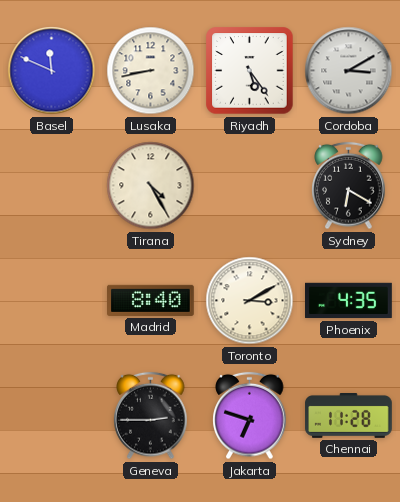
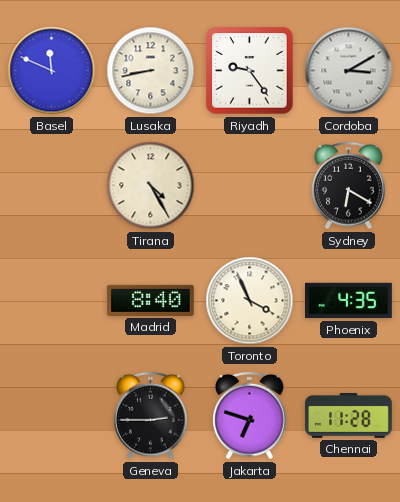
Riyadh: 5:24 -> 9:24
Toronto: 3:10 -> 3:56
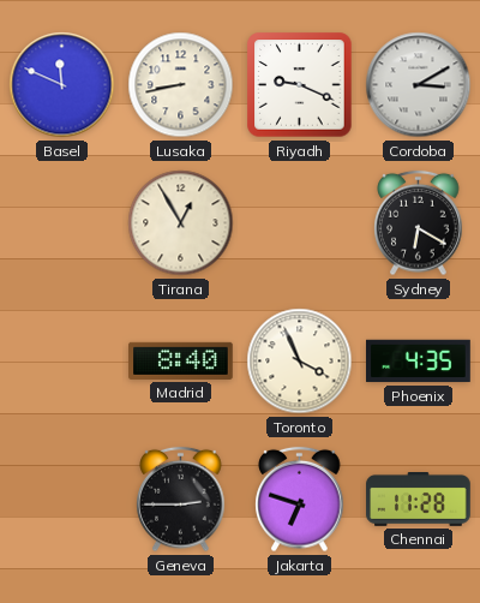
Riyadh: 9:24 -> 9:19
Tirana: 4:25 -> 12:55
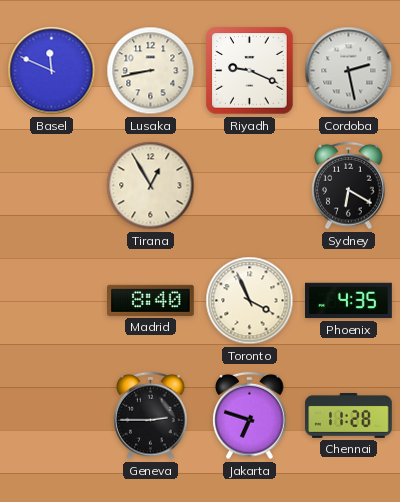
Cordoba: 3:10 -> 2:28
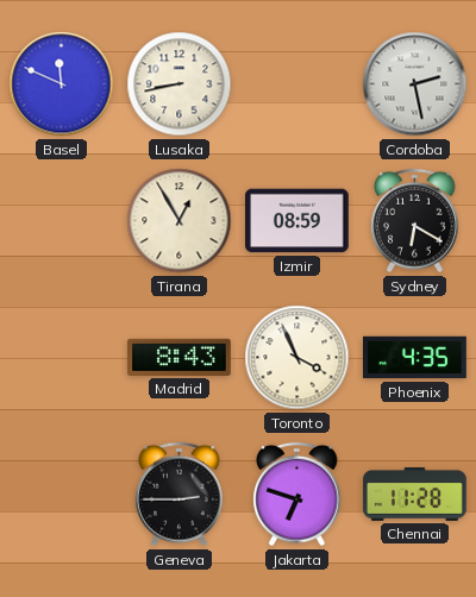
Riyadh: 9:19 -> none
Izmir: none -> 08:59
Madrid: 8:40 -> 8:43
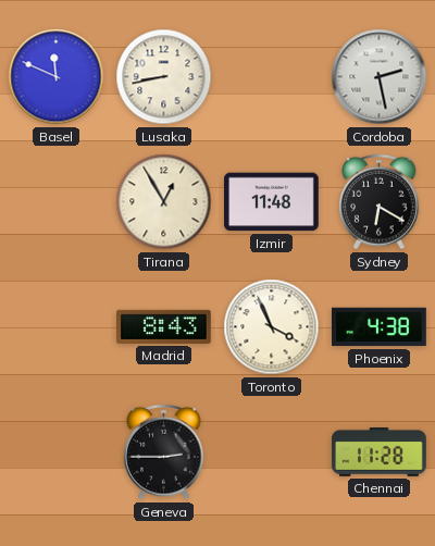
Izmir: 08:59 -> 11:48
Phoenix: 4:35 -> 4:38
Jakarta: 6:48 -> none
